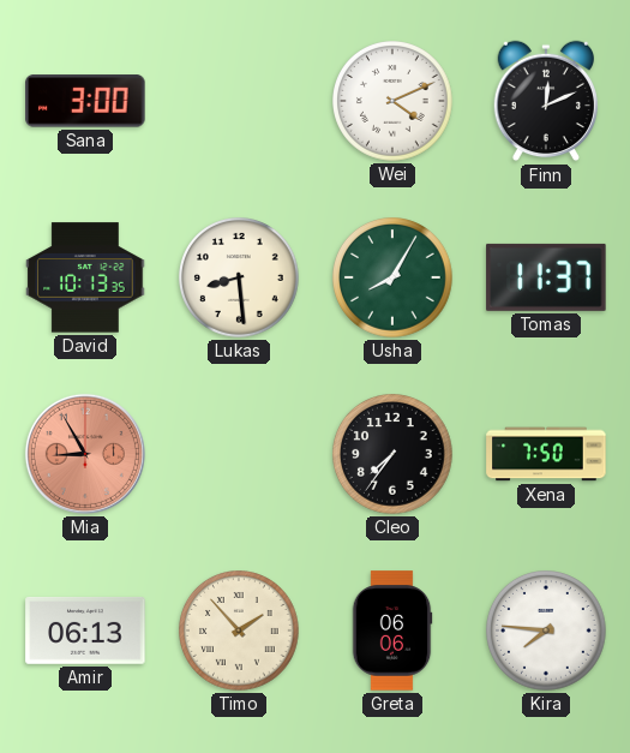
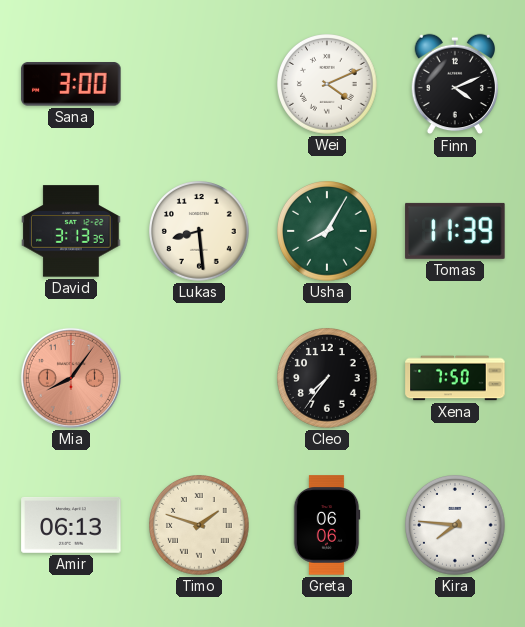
Finn: 12:11 -> 4:11
David: 10:13 -> 3:13
Tomas: 11:37 -> 11:39
Mia: 8:55 -> 8:06
Timo: 1:53 -> 1:48
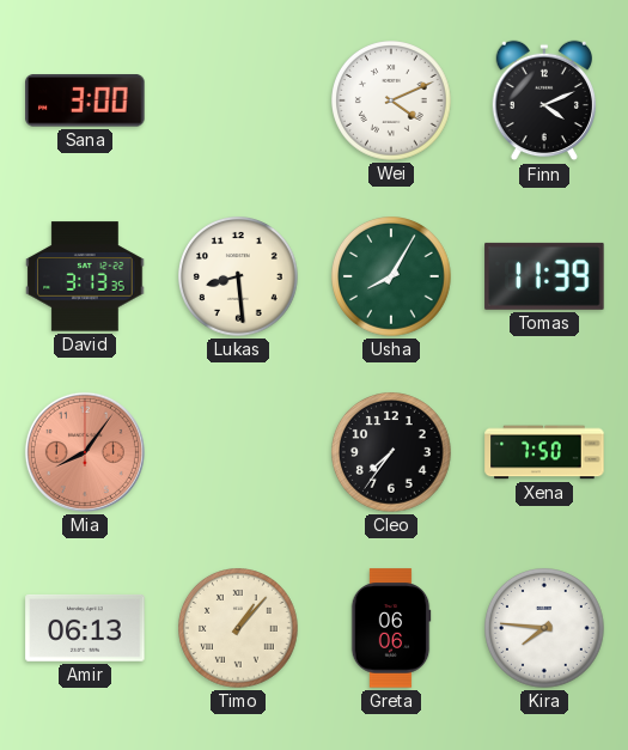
Timo: 1:48 -> 1:07
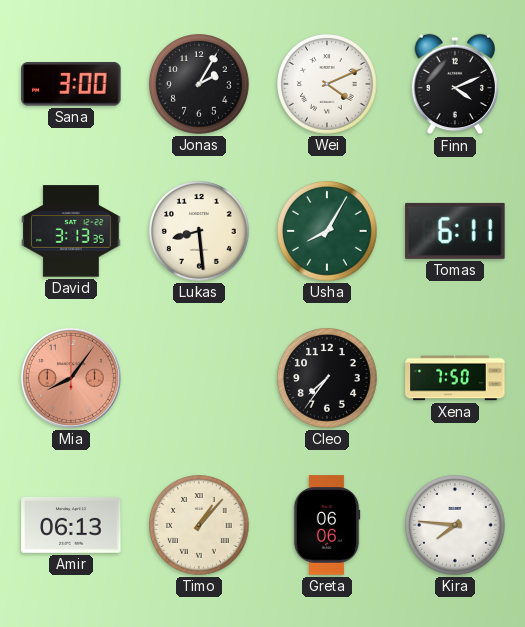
Jonas: none -> 2:05
Tomas: 11:39 -> 6:11
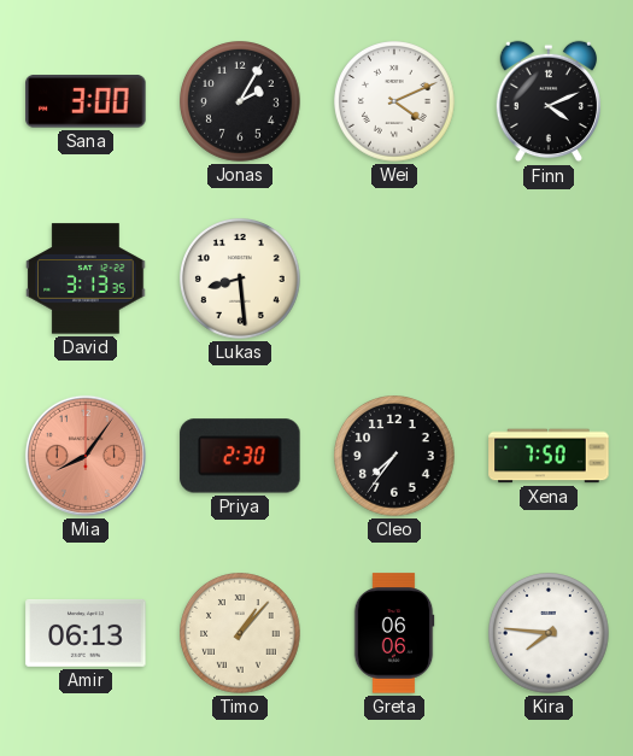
Usha: 8:05 -> none
Tomas: 6:11 -> none
Priya: none -> 2:30
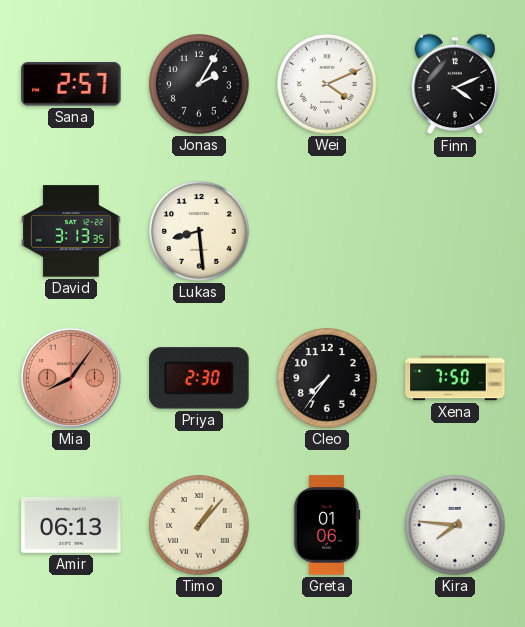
Sana: 3:00 -> 2:57
Greta: 06:06 -> 01:06
